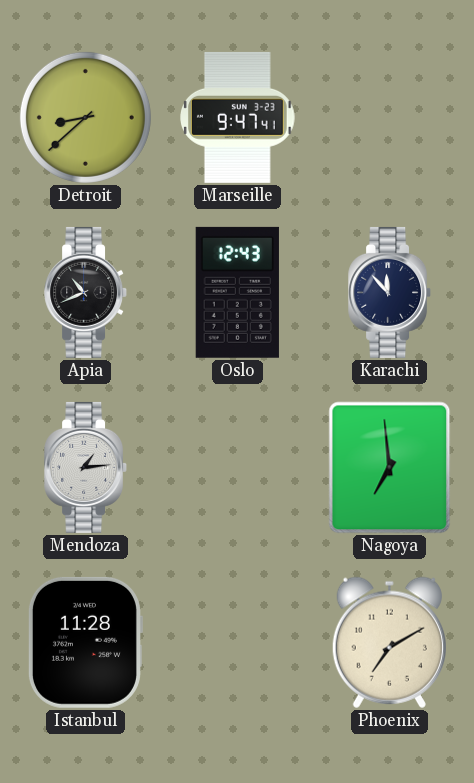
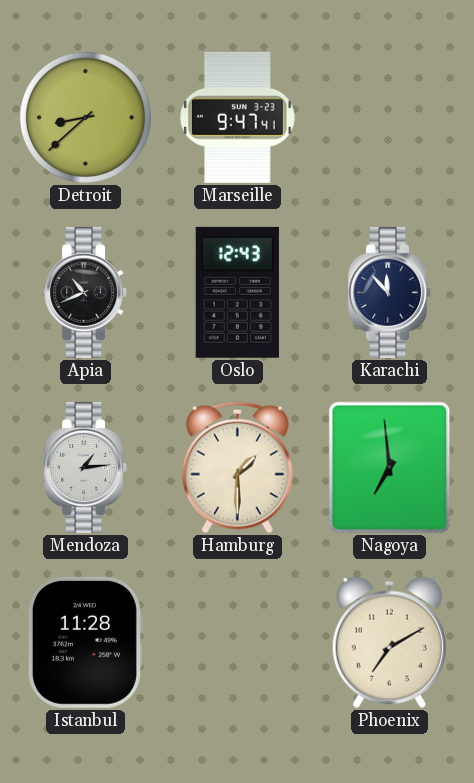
Hamburg: none -> 1:30
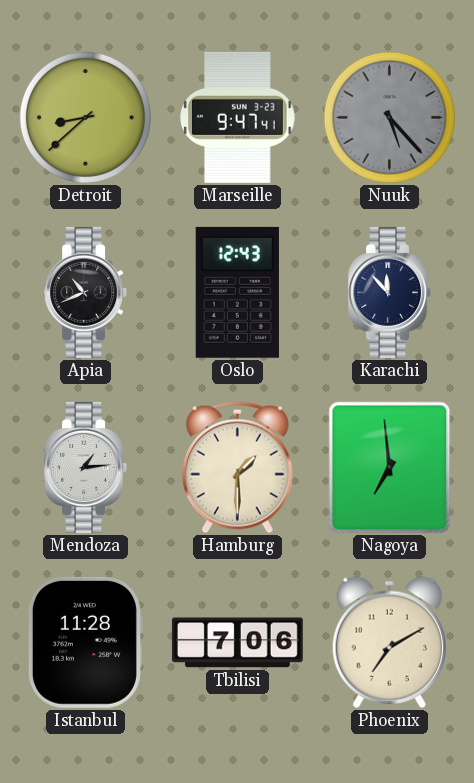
Nuuk: none -> 5:23
Tbilisi: none -> 7:06
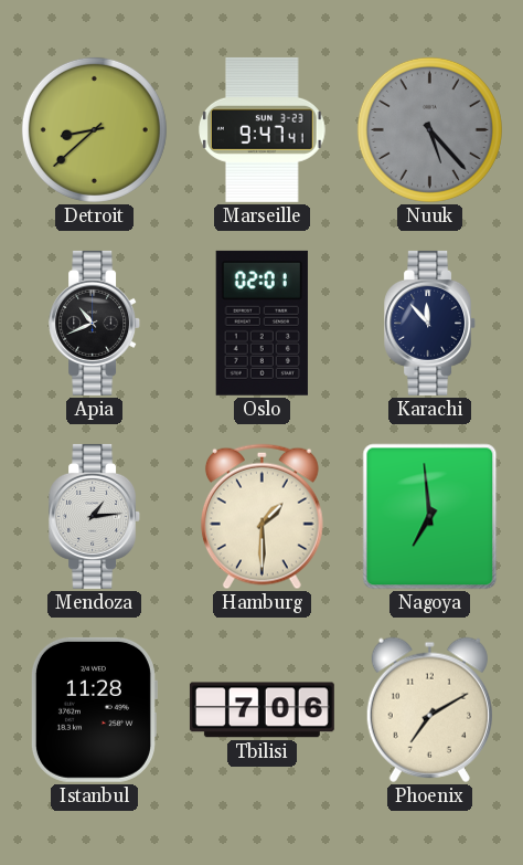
Oslo: 12:43 -> 02:01
